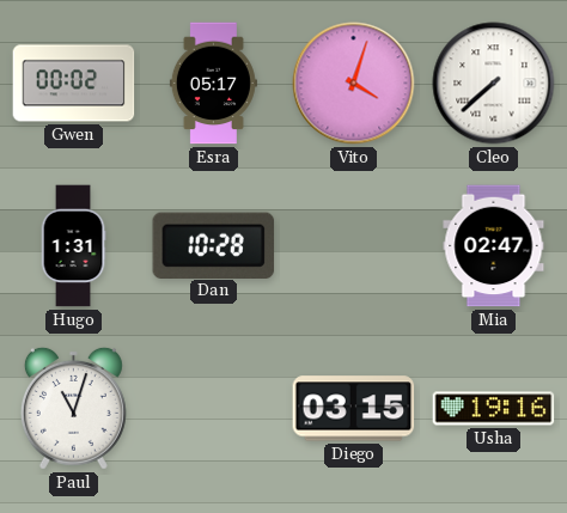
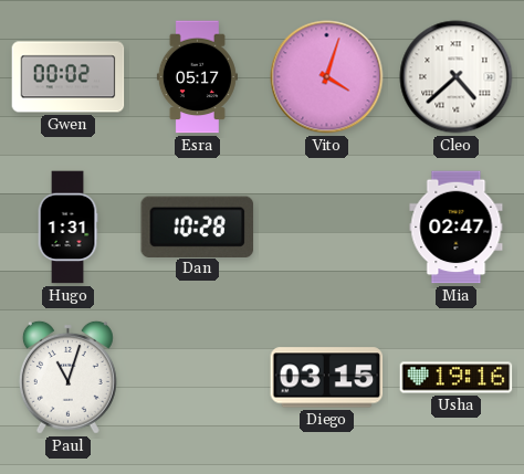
Cleo: 7:38 -> 4:38
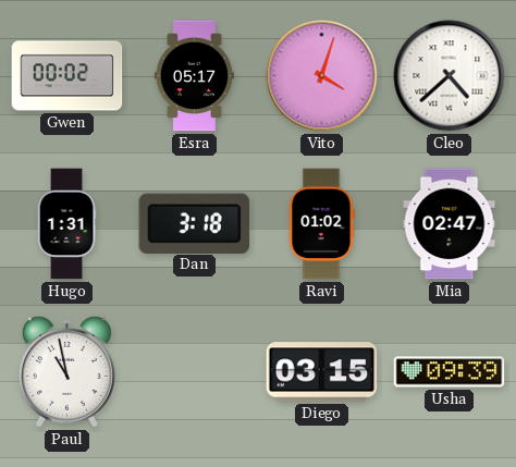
Dan: 10:28 -> 3:18
Ravi: none -> 01:02
Paul: 11:03 -> 10:58
Usha: 19:16 -> 09:39
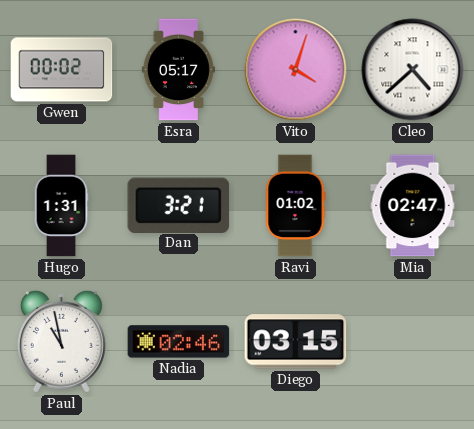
Dan: 3:18 -> 3:21
Nadia: none -> 02:46
Usha: 09:39 -> none
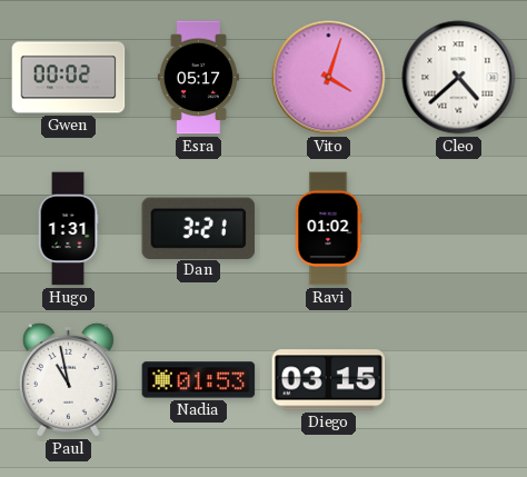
Mia: 02:47 -> none
Nadia: 02:46 -> 01:53
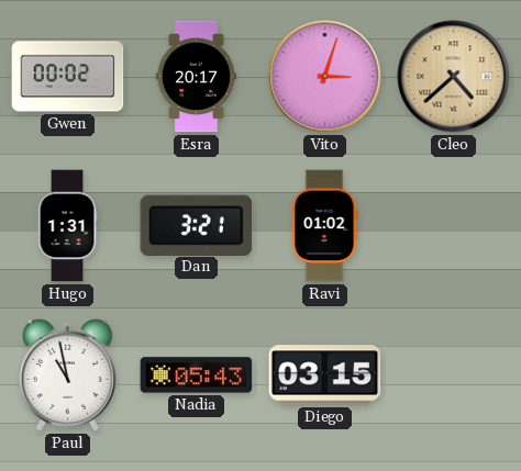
Esra: 05:17 -> 20:17
Vito: 4:03 -> 3:03
Cleo dial: white -> champagne
Nadia: 01:53 -> 05:43
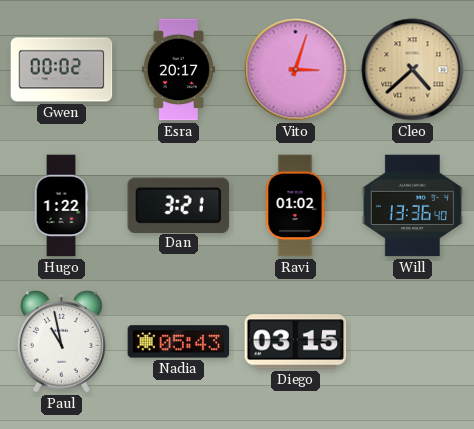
Hugo: 1:31 -> 1:22
Will: none -> 13:36
